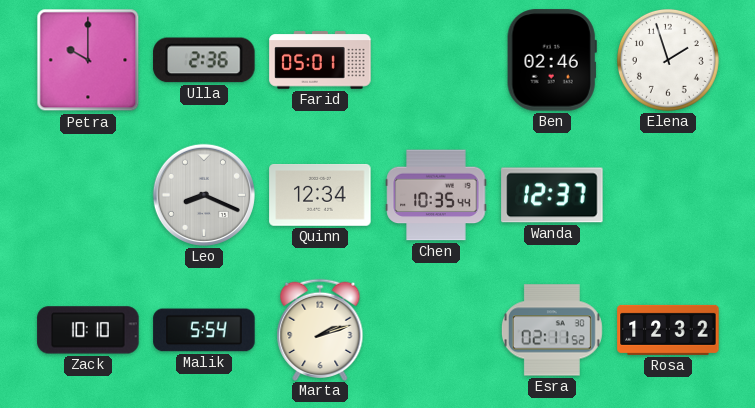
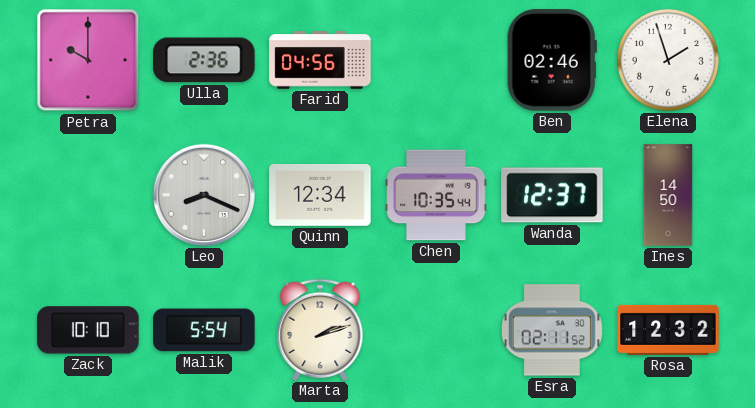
Farid: 05:01 -> 04:56
Ines: none -> 14:50
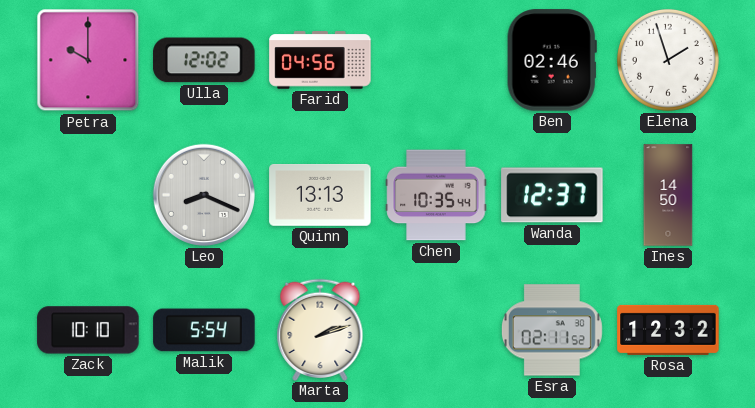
Ulla: 2:36 -> 12:02
Quinn: 12:34 -> 13:13
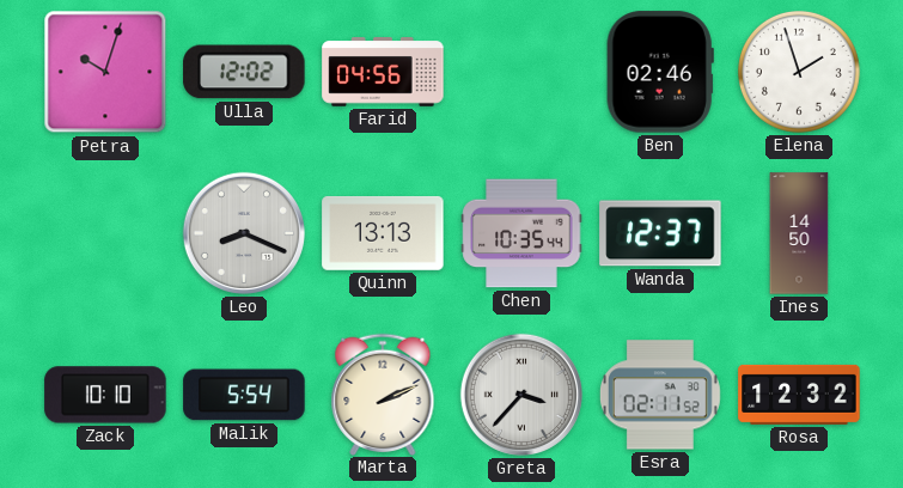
Petra: 10:00 -> 10:03
Marta: 2:12 -> 2:11
Greta: none -> 3:37
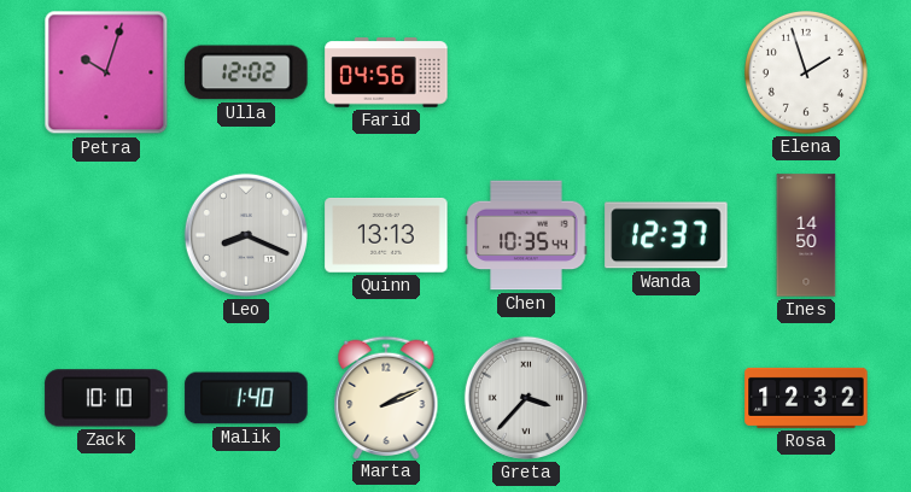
Ben: 02:46 -> none
Malik: 5:54 -> 1:40
Esra: 02:11 -> none
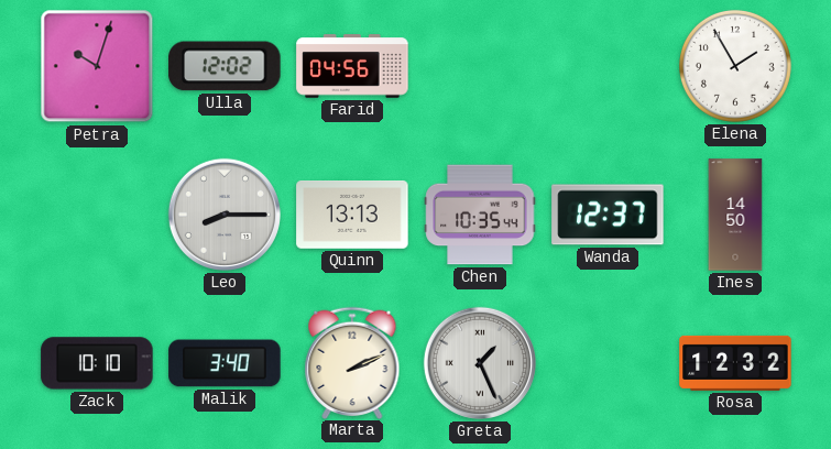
Elena: 1:57 -> 1:55
Leo: 8:19 -> 8:15
Malik: 1:40 -> 3:40
Greta: 3:37 -> 1:26
